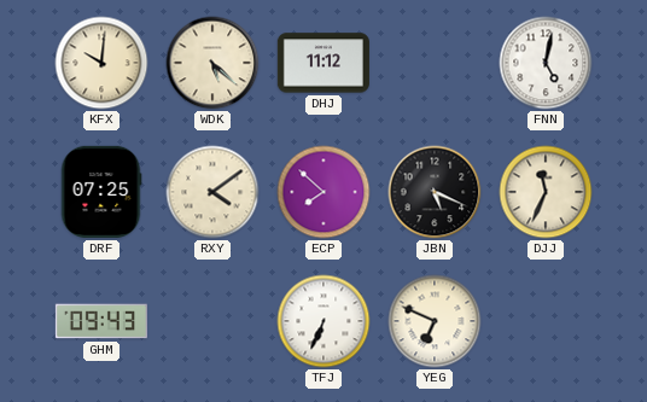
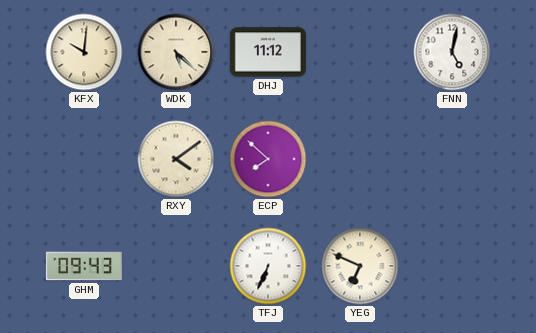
DRF: 07:25 -> none
JBN: 5:19 -> none
DJJ: 11:34 -> none
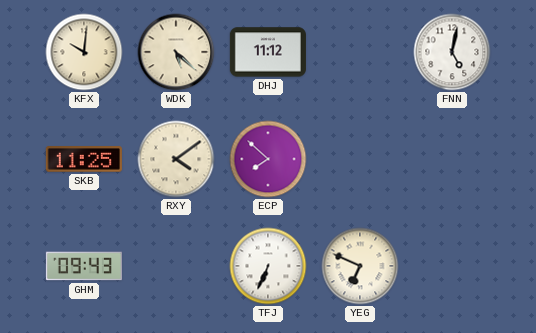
SKB: none -> 11:25
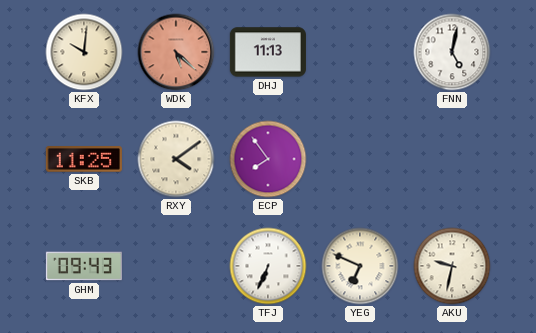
WDK dial: cream -> salmon
DHJ: 11:12 -> 11:13
ECP: 7:52 -> 7:54
AKU: none -> 9:32
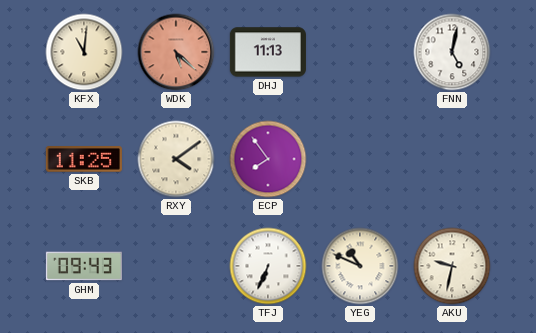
KFX: 10:01 -> 11:01
YEG: 6:49 -> 10:49
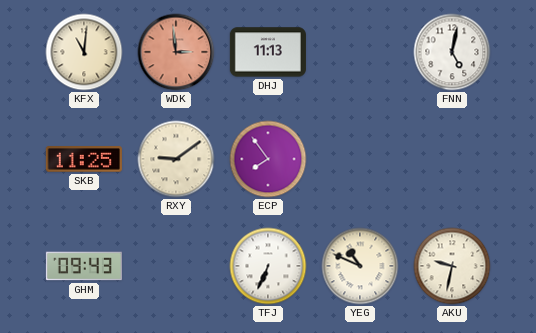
WDK: 5:22 -> 2:59
RXY: 4:09 -> 9:09
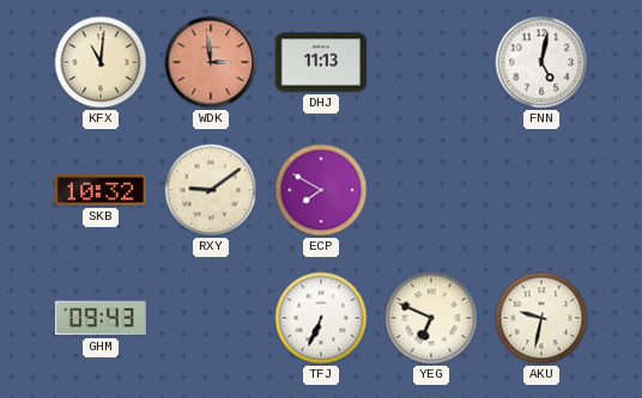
SKB: 11:25 -> 10:32
ECP: 7:54 -> 7:50
YEG: 10:49 -> 6:49
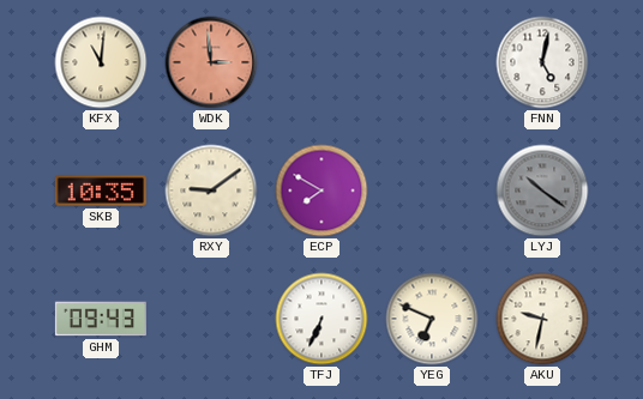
DHJ: 11:13 -> none
SKB: 10:32 -> 10:35
LYJ: none -> 10:21
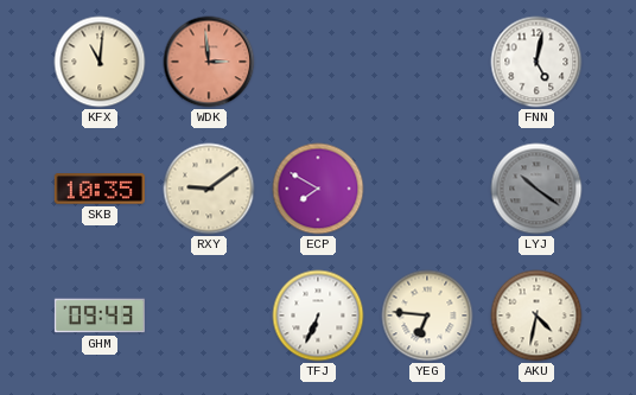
YEG: 6:49 -> 6:46
AKU: 9:32 -> 4:32
